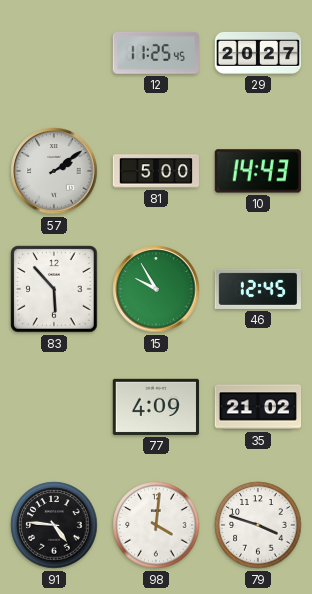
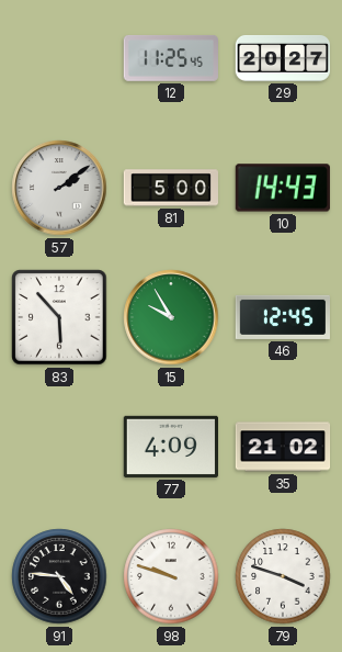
98: 4:01 -> 9:48
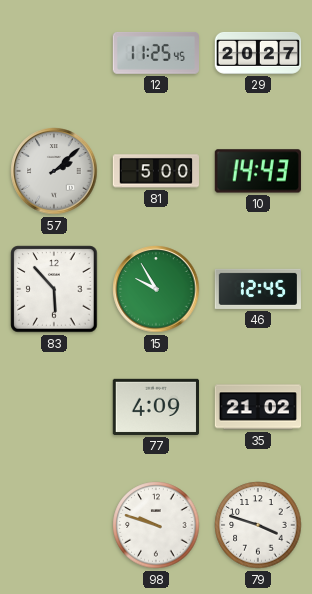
57: 2:09 -> 2:08
91: 4:46 -> none
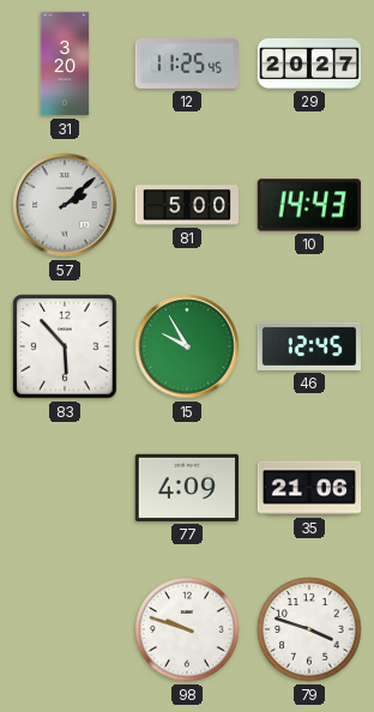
31: none -> 3:20
35: 21:02 -> 21:06
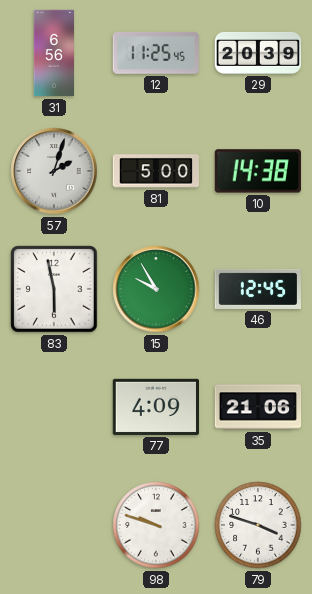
31: 3:20 -> 6:56
29: 20:27 -> 20:39
57: 2:08 -> 2:03
10: 14:43 -> 14:38
83: 5:53 -> 5:58
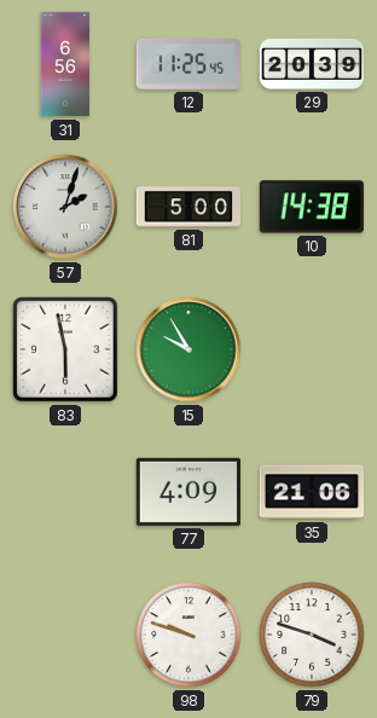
46: 12:45 -> none
